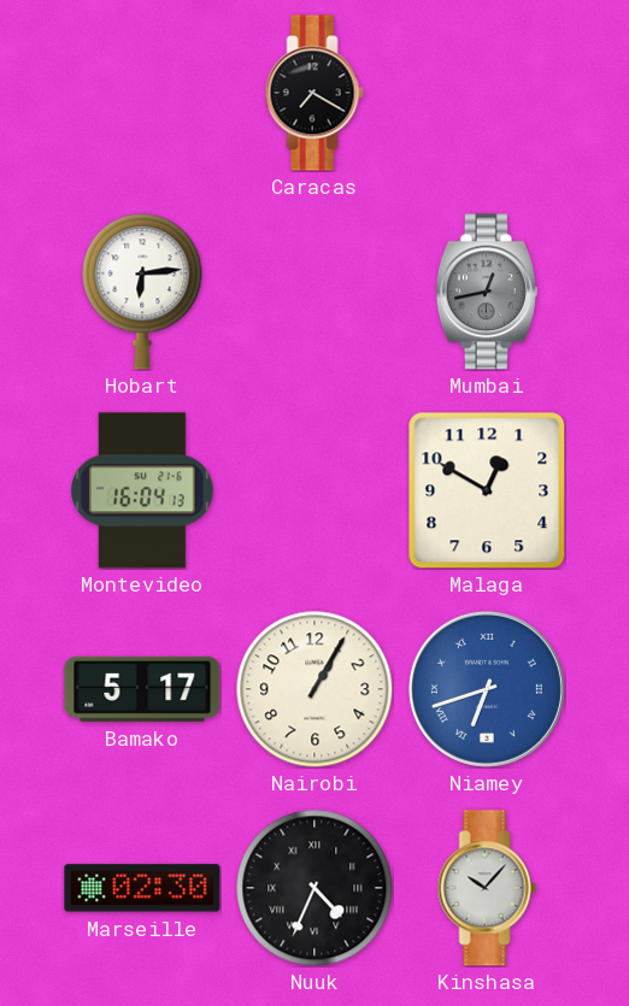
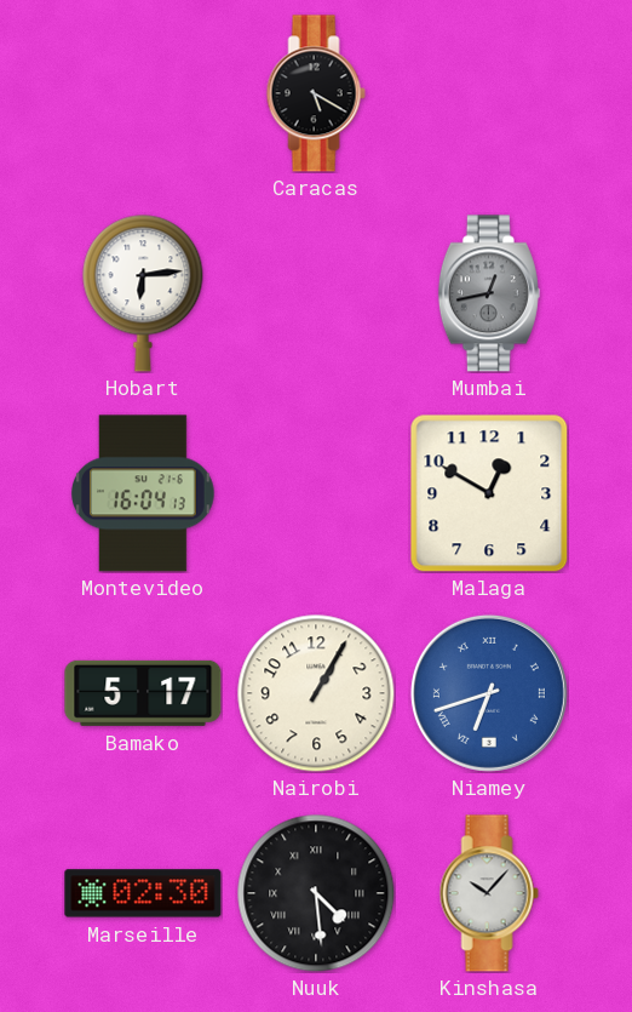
Caracas: 7:20 -> 5:20
Nuuk: 4:34 -> 4:29
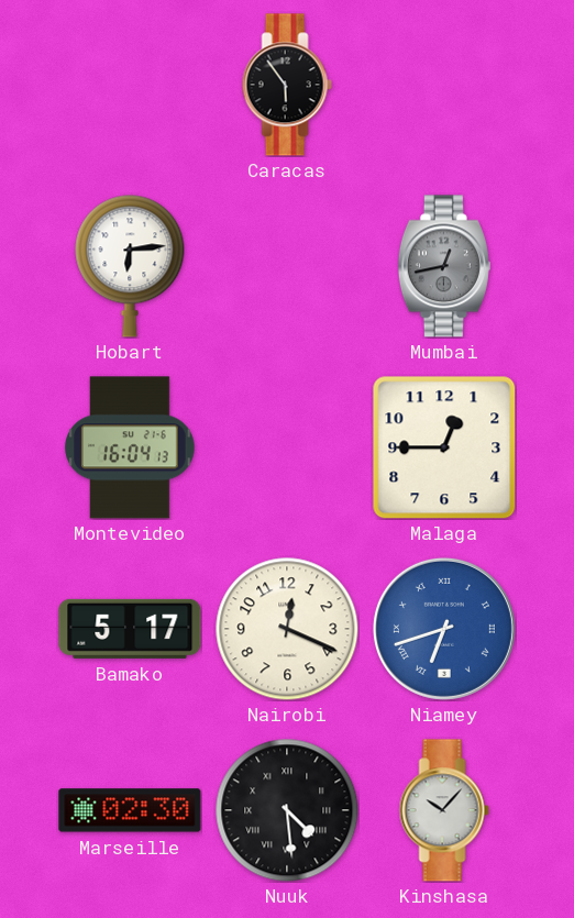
Caracas: 5:20 -> 5:54
Malaga: 12:50 -> 12:45
Nairobi: 1:05 -> 12:19
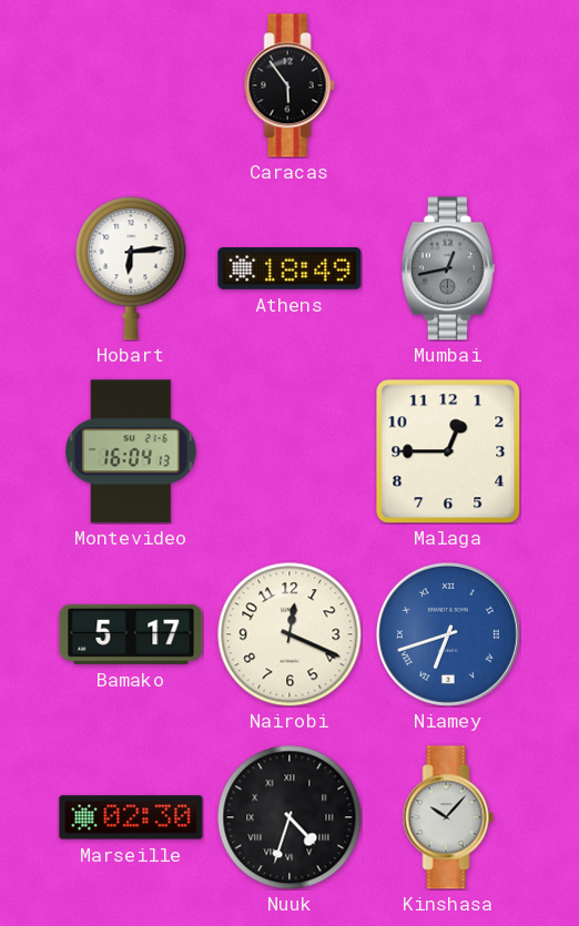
Athens: none -> 18:49
Nuuk: 4:29 -> 4:33
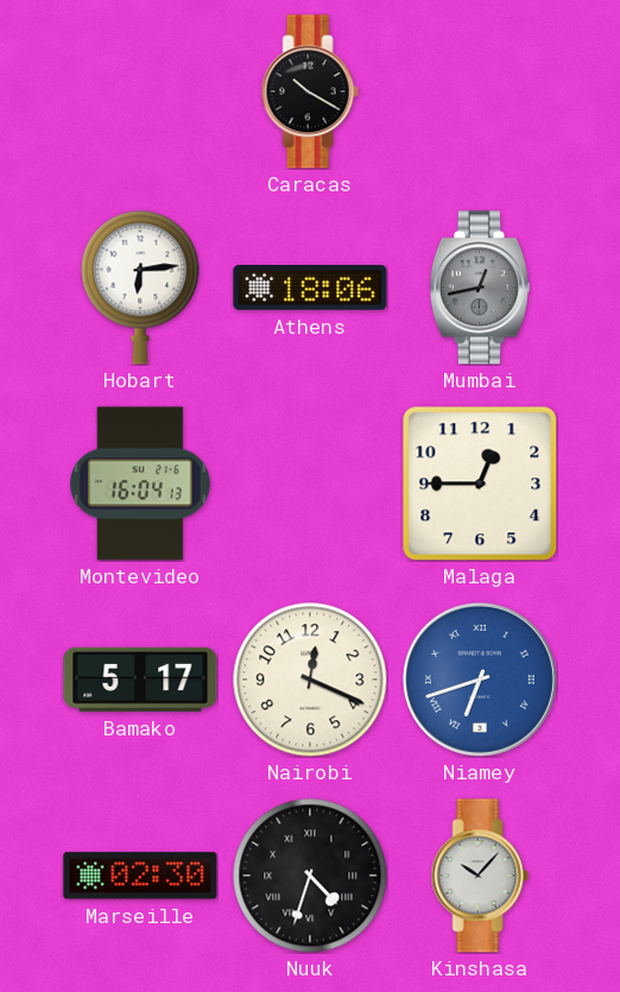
Caracas: 5:54 -> 10:20
Athens: 18:49 -> 18:06
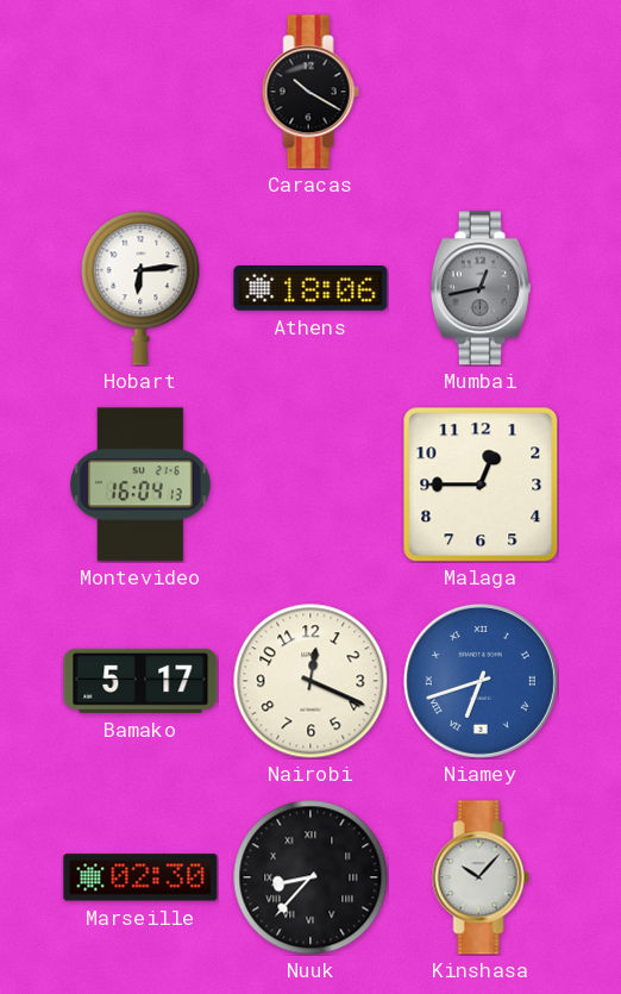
Nuuk: 4:33 -> 8:37
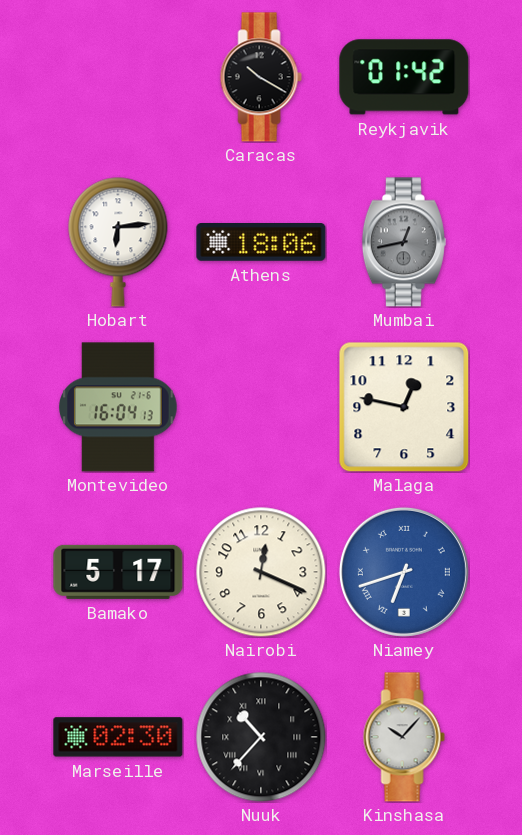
Reykjavik: none -> 01:42
Malaga: 12:45 -> 12:47
Nuuk: 8:37 -> 10:37
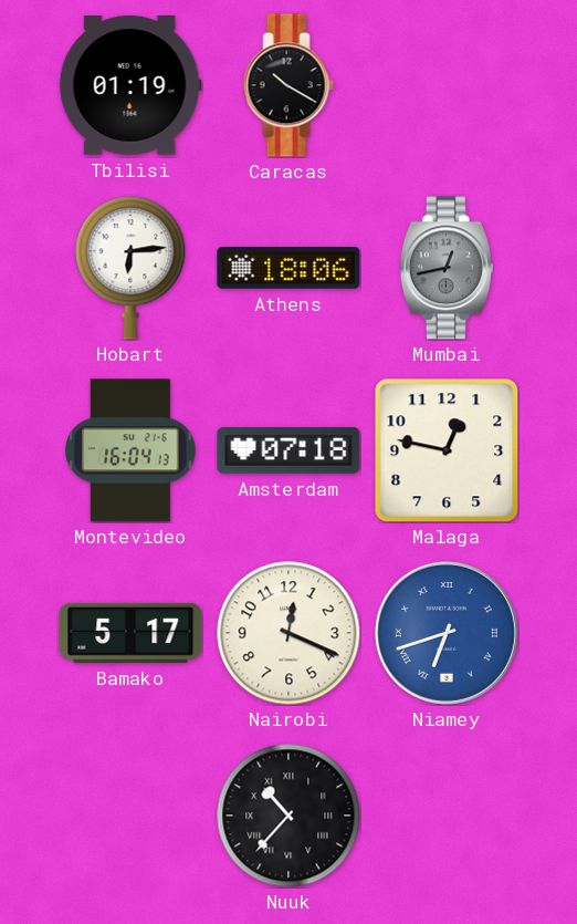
Tbilisi: none -> 01:19
Reykjavik: 01:42 -> none
Amsterdam: none -> 07:18
Marseille: 02:30 -> none
Kinshasa: 10:07 -> none
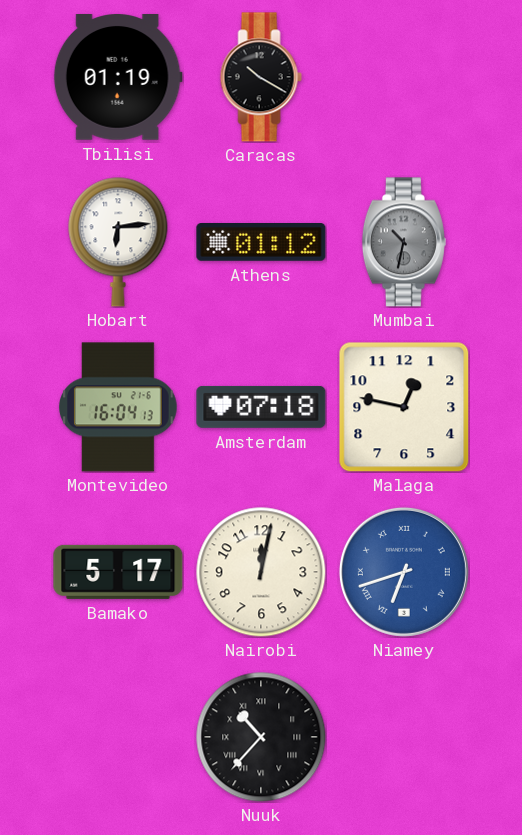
Athens: 18:06 -> 01:12
Mumbai: 12:43 -> 10:32
Nairobi: 12:19 -> 12:02
